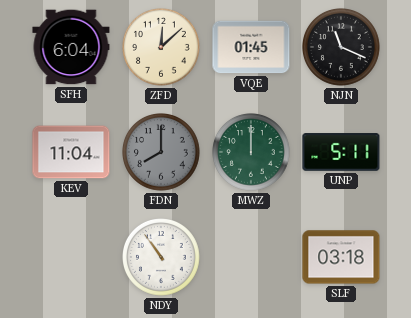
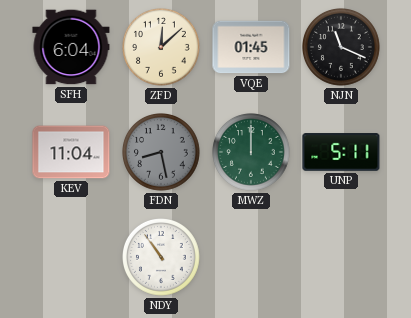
FDN: 8:00 -> 8:28
SLF: 03:18 -> none
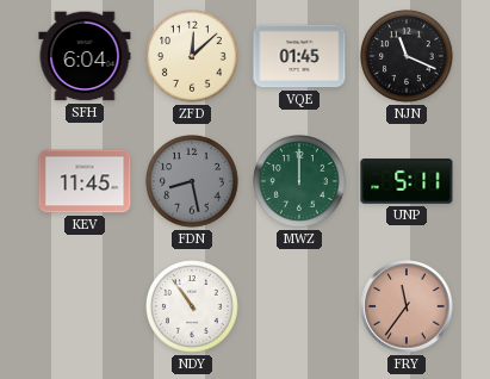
KEV: 11:04 -> 11:45
FRY: none -> 11:36
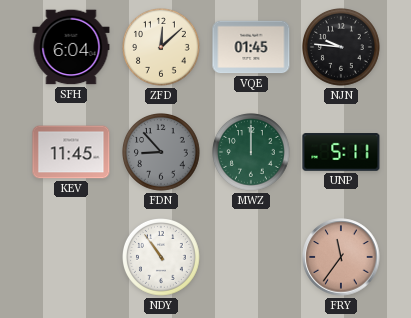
NJN: 11:19 -> 9:46
FDN: 8:28 -> 8:53
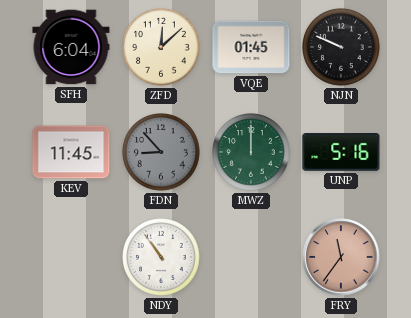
NJN: 9:46 -> 9:49
UNP: 5:11 -> 5:16
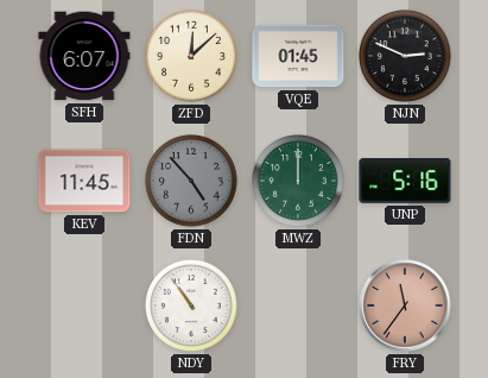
SFH: 6:04 -> 6:07
NJN: 9:49 -> 2:49
FDN: 8:53 -> 4:53
